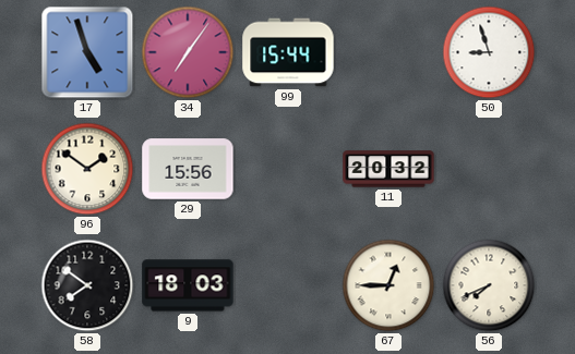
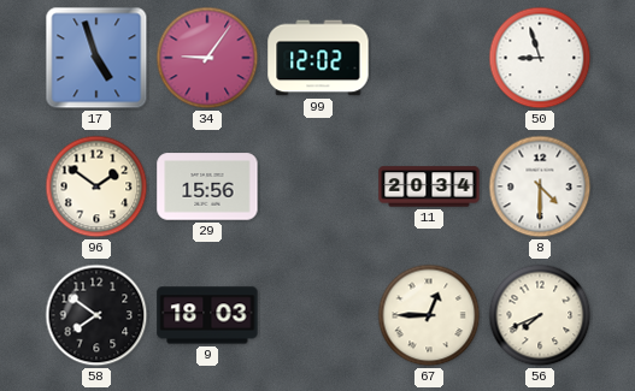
34: 7:06 -> 9:06
99: 15:44 -> 12:02
11: 20:32 -> 20:34
8: none -> 4:30
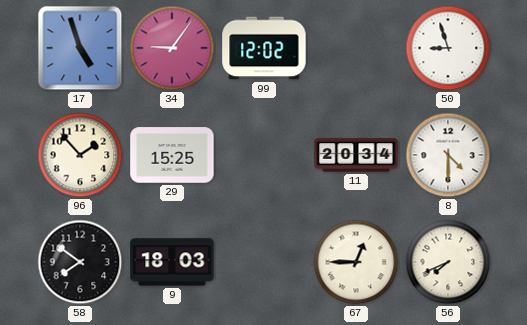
96: 1:51 -> 1:53
29: 15:56 -> 15:25
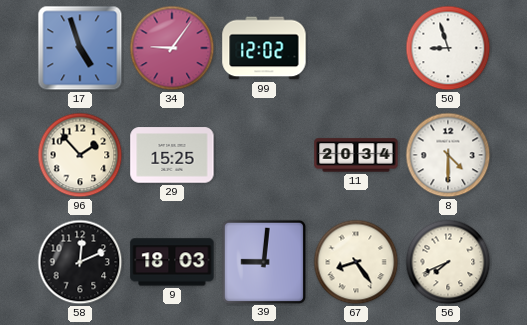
58: 7:51 -> 12:11
39: none -> 9:01
67: 12:45 -> 8:24
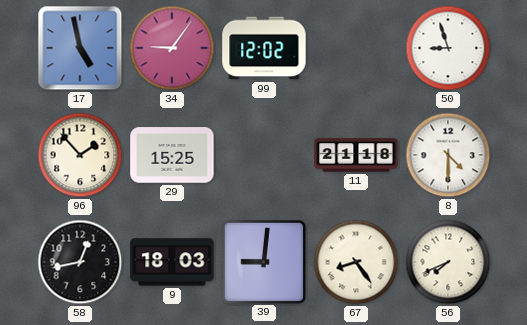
17: 4:57 -> 4:58
11: 20:34 -> 21:18
58: 12:11 -> 12:43
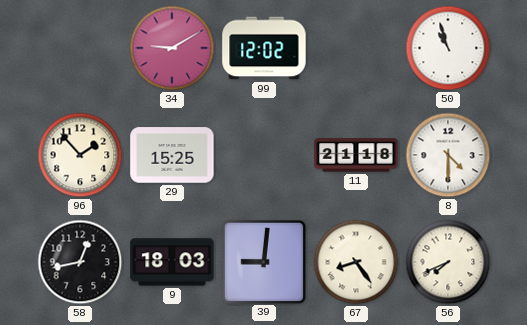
17: 4:58 -> none
34: 9:06 -> 9:10
50: 8:57 -> 10:57
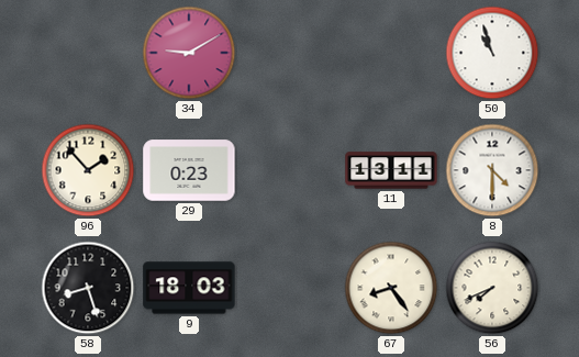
99: 12:02 -> none
29: 15:25 -> 0:23
11: 21:18 -> 13:11
58: 12:43 -> 8:27
39: 9:01 -> none
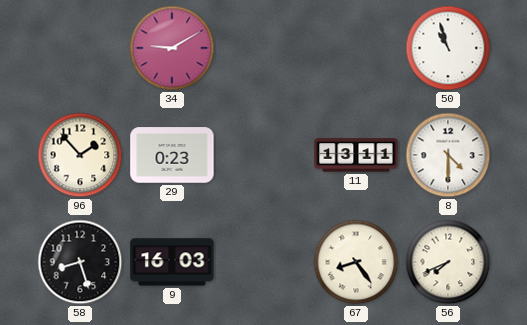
9: 18:03 -> 16:03
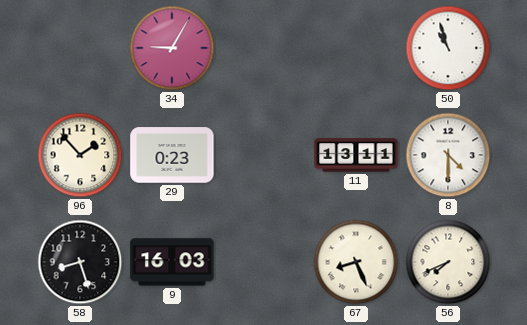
34: 9:10 -> 9:05
67: 8:24 -> 8:26
